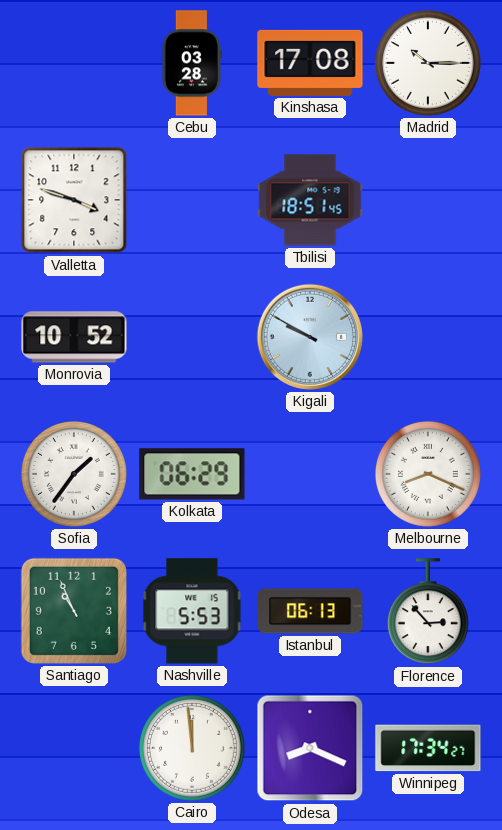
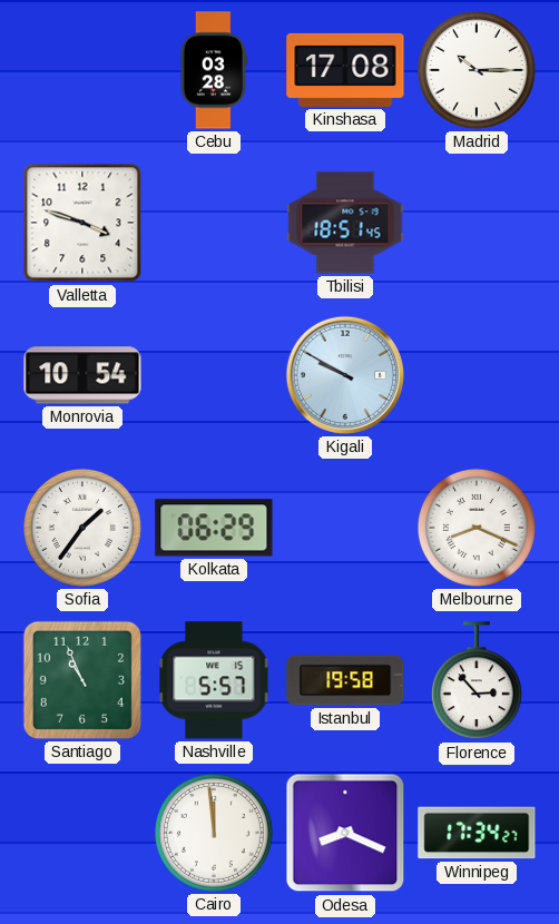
Monrovia: 10:52 -> 10:54
Nashville: 5:53 -> 5:57
Istanbul: 06:13 -> 19:58
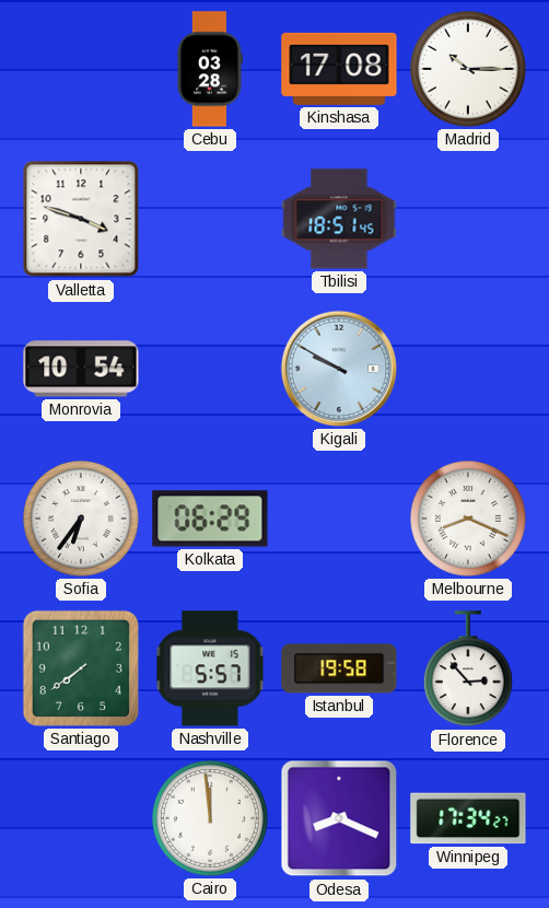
Sofia: 1:36 -> 6:36
Santiago: 10:56 -> 7:39
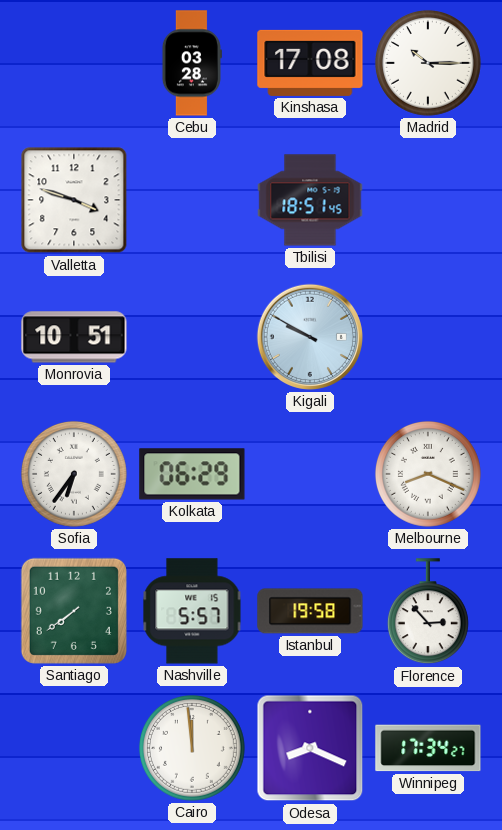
Monrovia: 10:54 -> 10:51
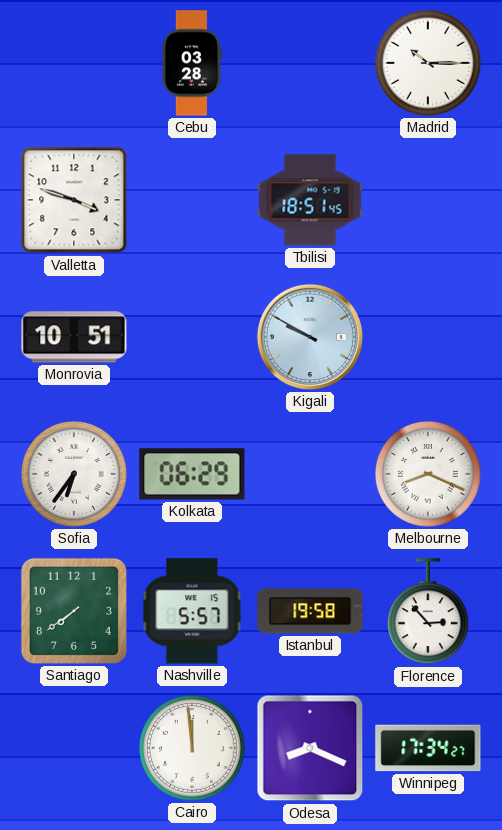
Kinshasa: 17:08 -> none
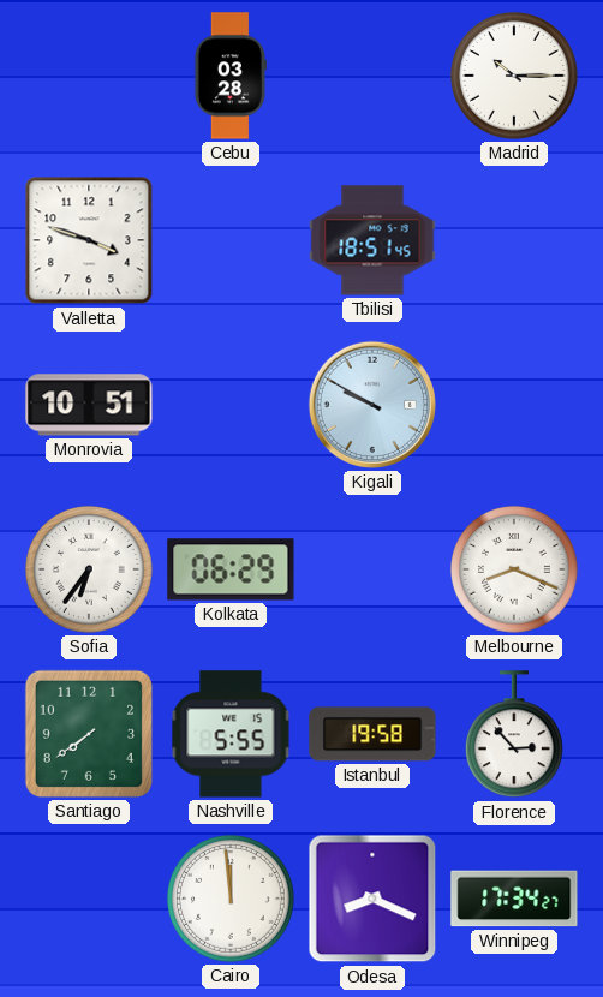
Nashville: 5:57 -> 5:55
